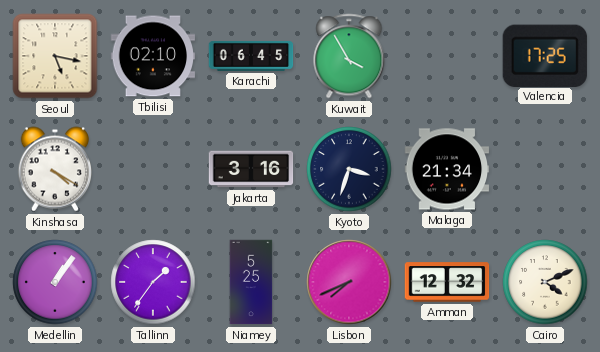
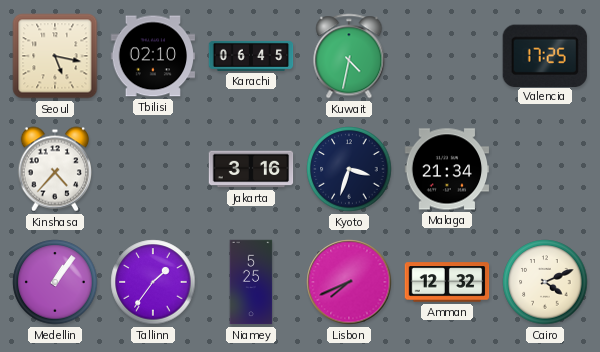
Kuwait: 3:55 -> 4:32
Kinshasa: 4:20 -> 4:37
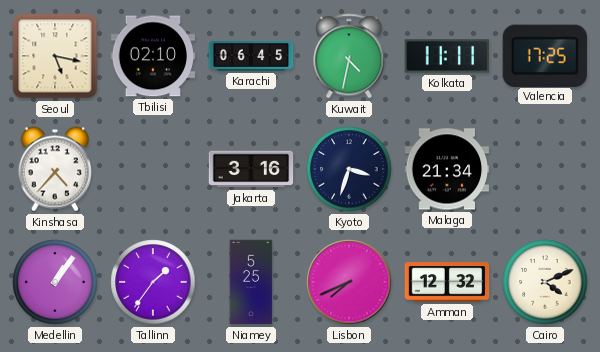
Kolkata: none -> 11:11
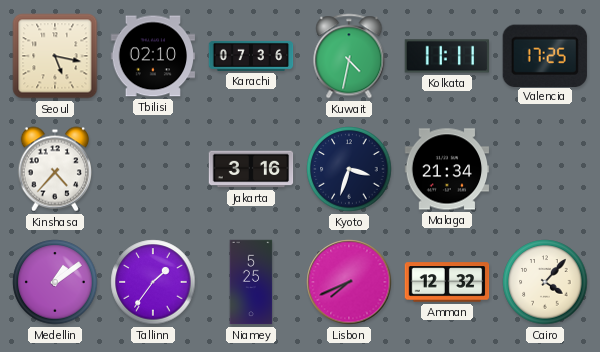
Karachi: 06:45 -> 07:36
Medellin: 1:06 -> 1:09
Cairo: 4:11 -> 4:07
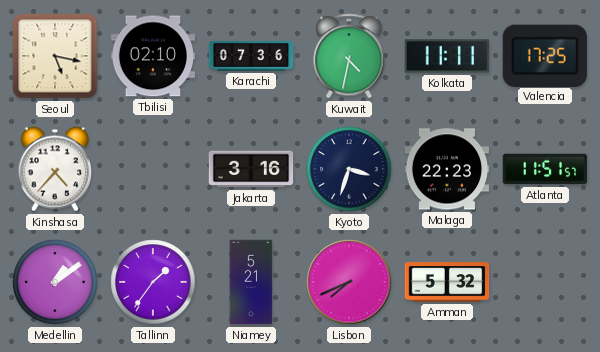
Malaga: 21:34 -> 22:23
Atlanta: none -> 11:51
Niamey: 5:25 -> 5:21
Amman: 12:32 -> 5:32
Cairo: 4:07 -> none
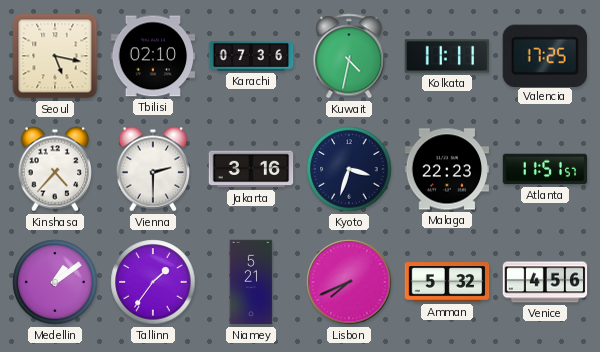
Vienna: none -> 2:30
Venice: none -> 4:56
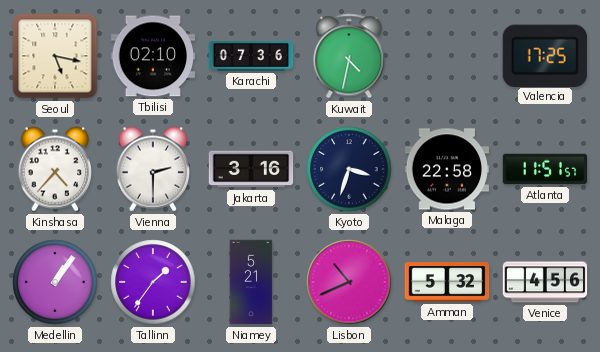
Kolkata: 11:11 -> none
Malaga: 22:23 -> 22:58
Medellin: 1:09 -> 1:06
Lisbon: 7:41 -> 10:41
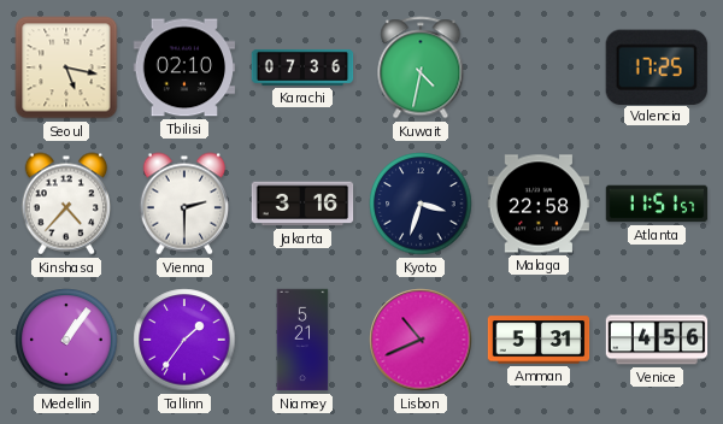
Amman: 5:32 -> 5:31
